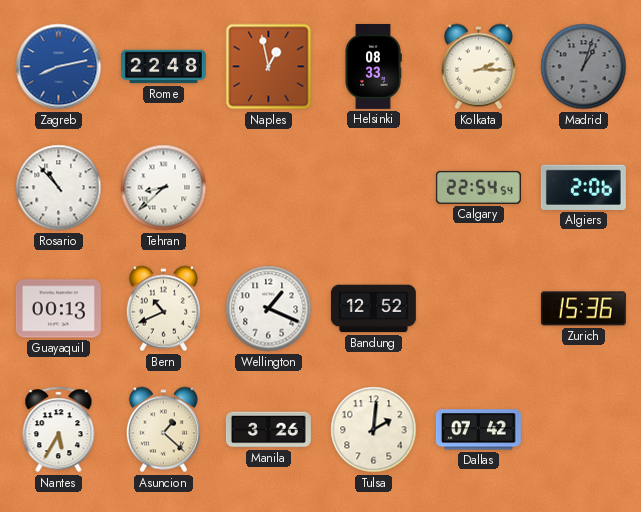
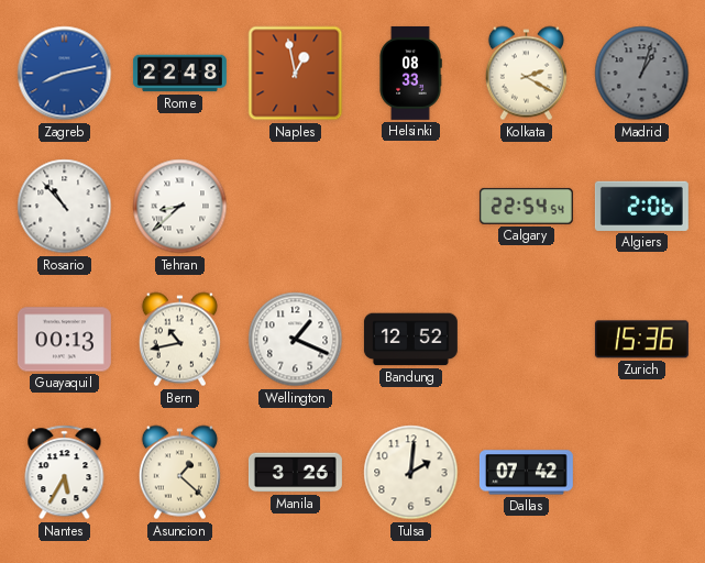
Kolkata: 2:15 -> 2:20
Bern: 10:41 -> 10:43
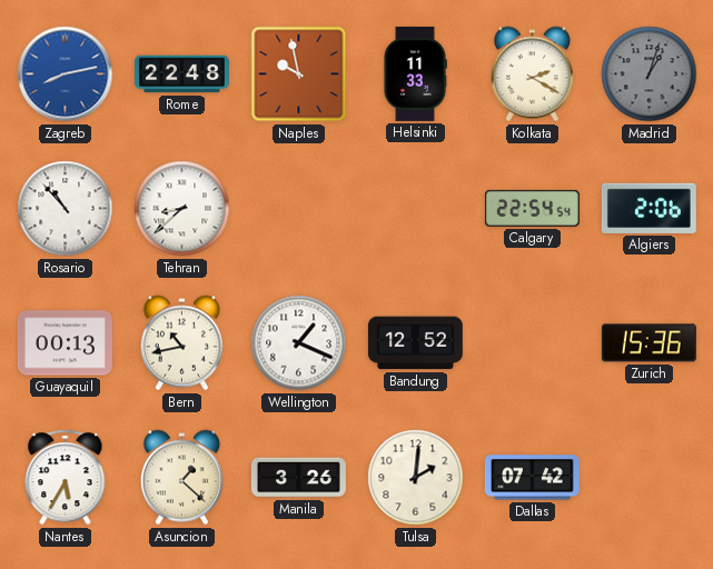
Naples: 12:58 -> 9:58
Helsinki: 08:33 -> 11:33
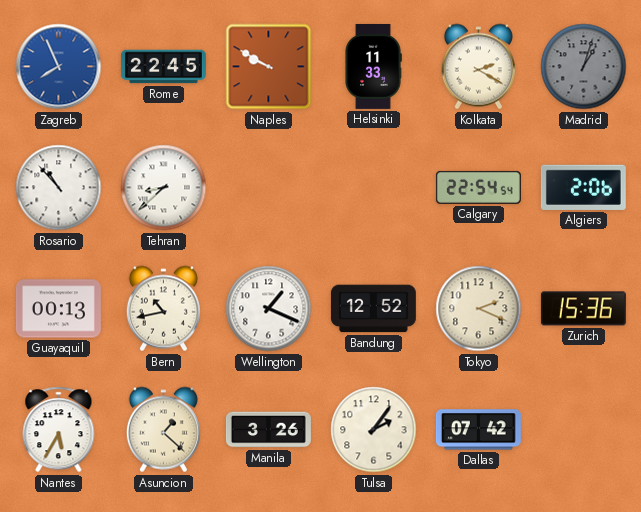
Zagreb: 8:13 -> 7:56
Rome: 22:48 -> 22:45
Naples: 9:58 -> 9:50
Tokyo: none -> 2:19
Tulsa: 2:01 -> 2:06
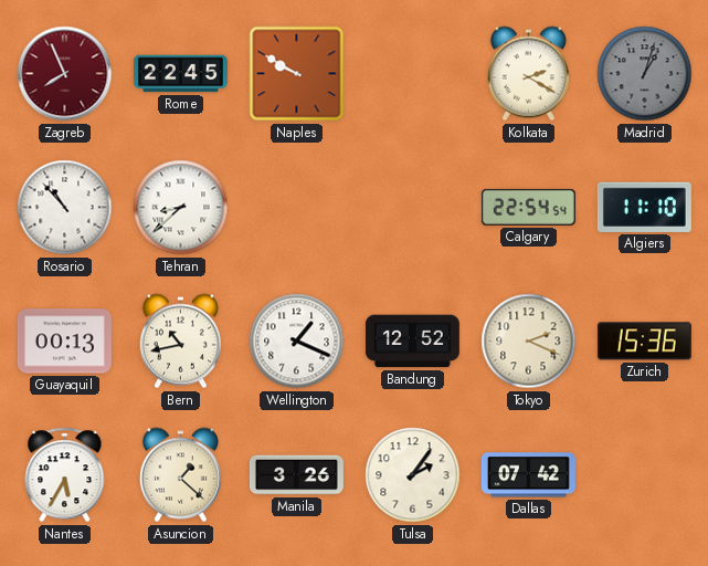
Zagreb dial: blue -> burgundy
Helsinki: 11:33 -> none
Algiers: 2:06 -> 11:10
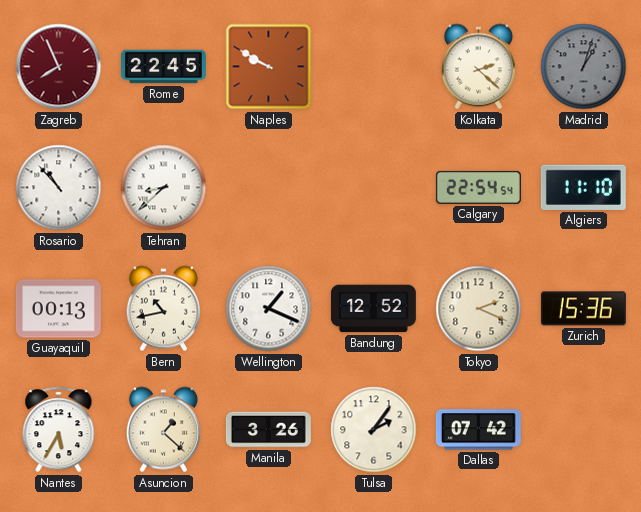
Kolkata: 2:20 -> 2:22
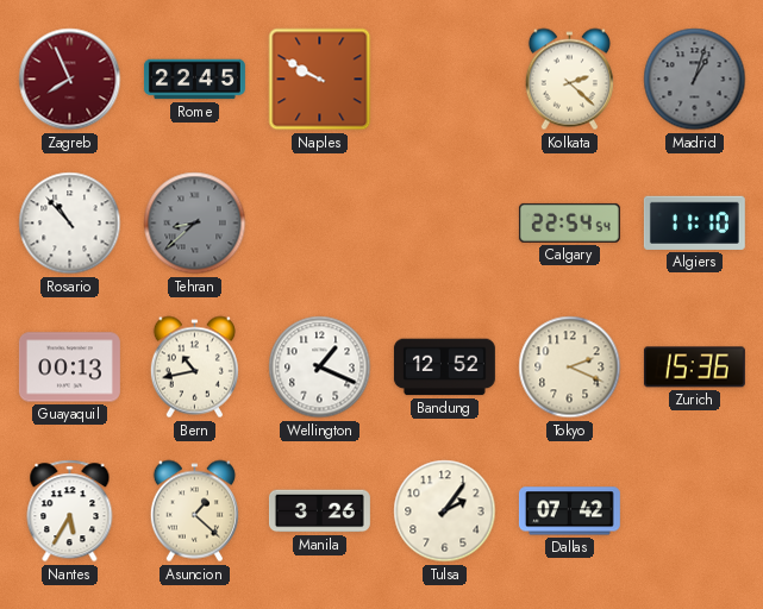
Tehran dial: white -> grey
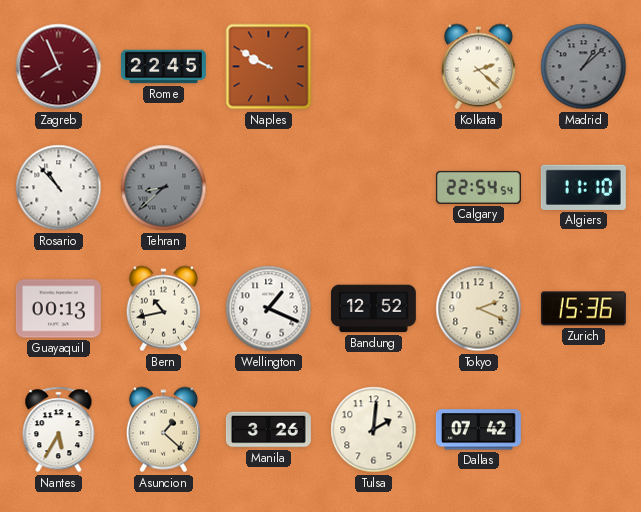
Madrid: 1:03 -> 1:08
Tulsa: 2:06 -> 2:01
